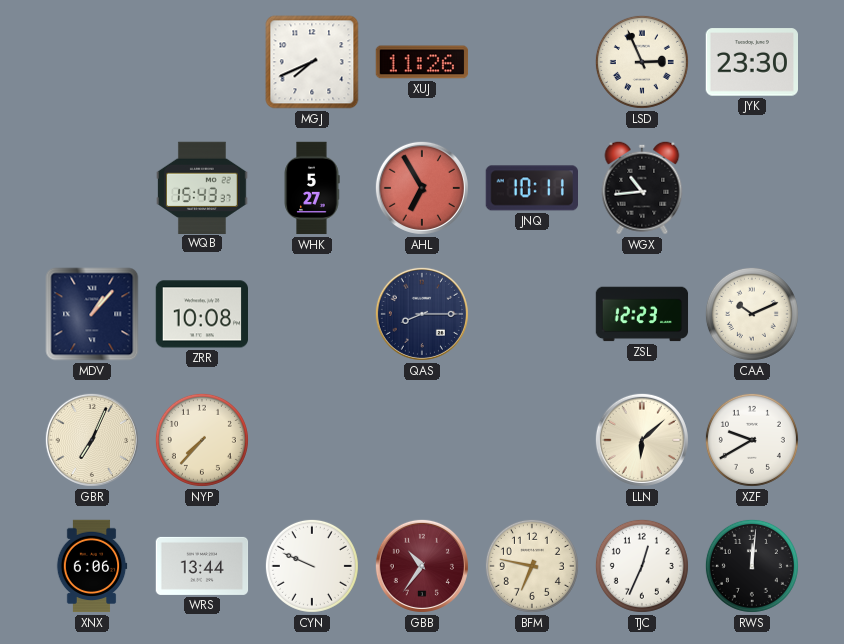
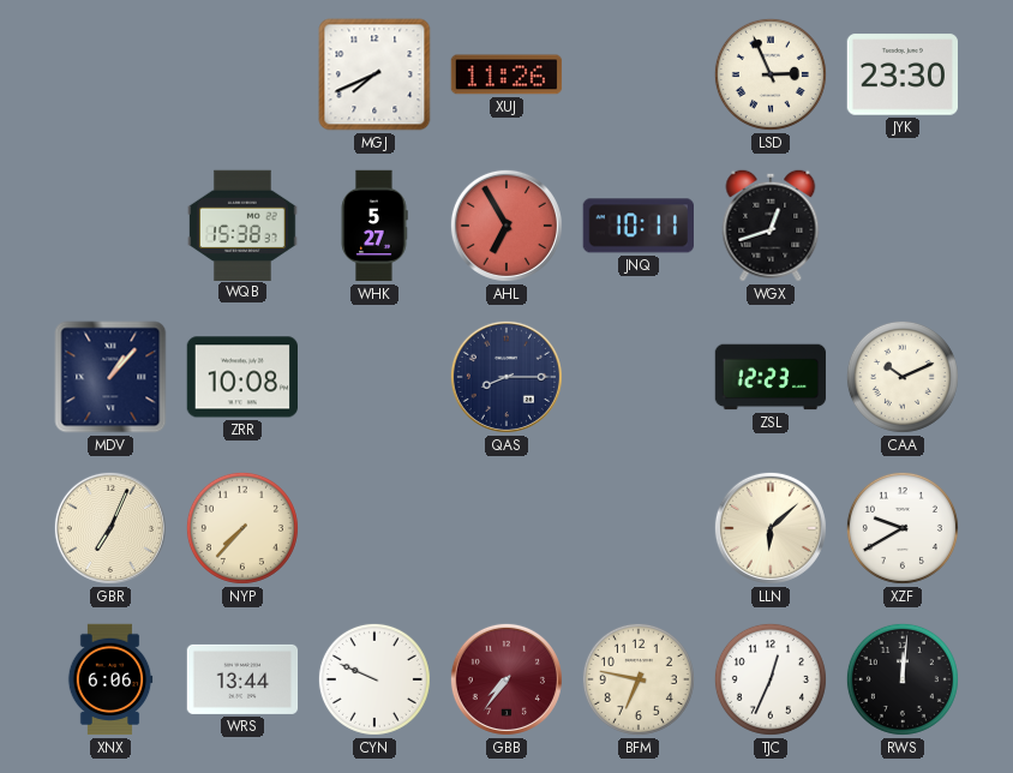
WQB: 15:43 -> 15:38
WGX: 10:44 -> 12:42
GBB: 10:36 -> 7:36
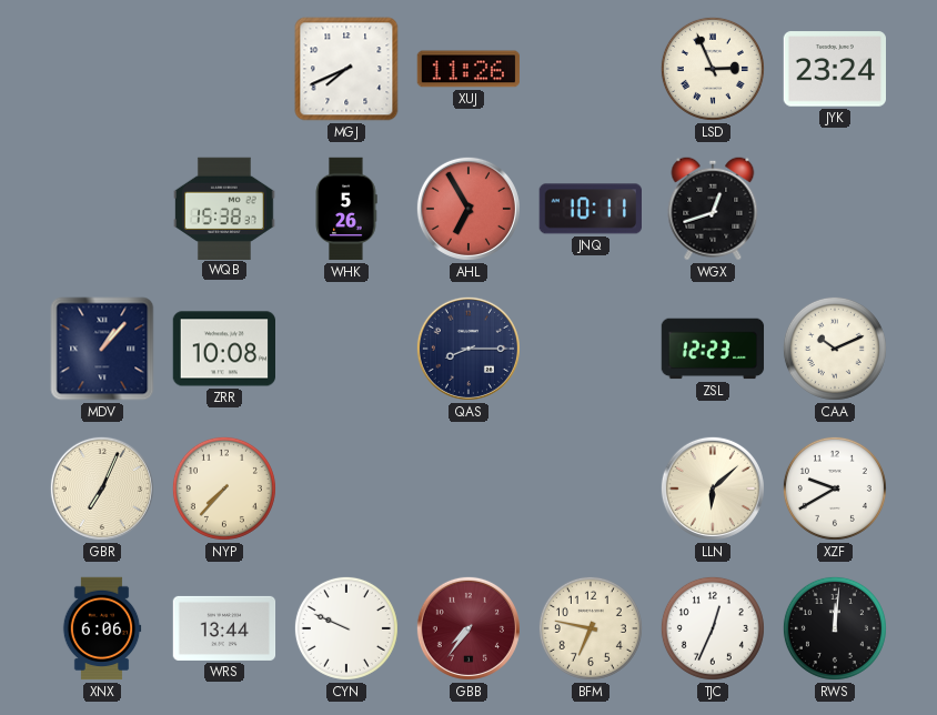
JYK: 23:30 -> 23:24
WHK: 5:27 -> 5:26
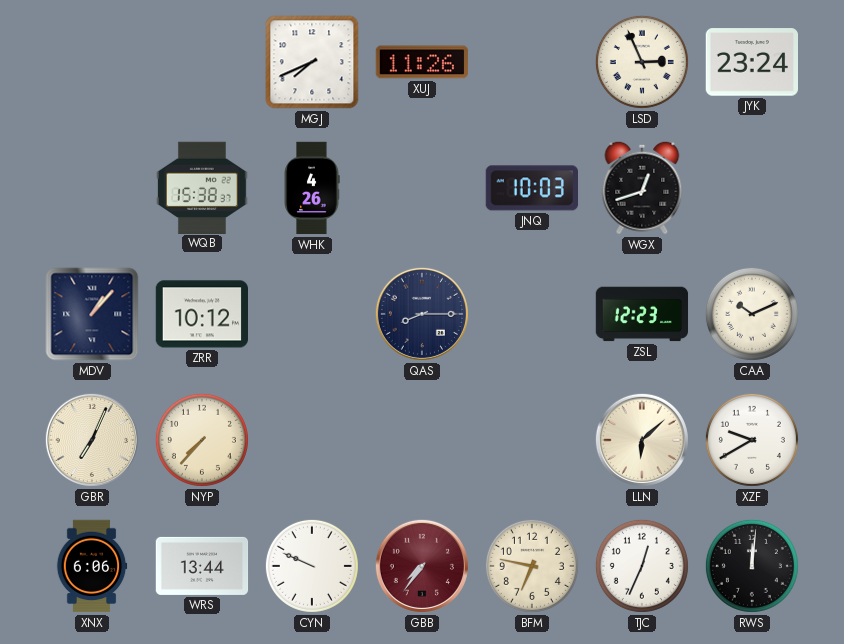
WHK: 5:26 -> 4:26
AHL: 6:55 -> none
JNQ: 10:11 -> 10:03
ZRR: 10:08 -> 10:12
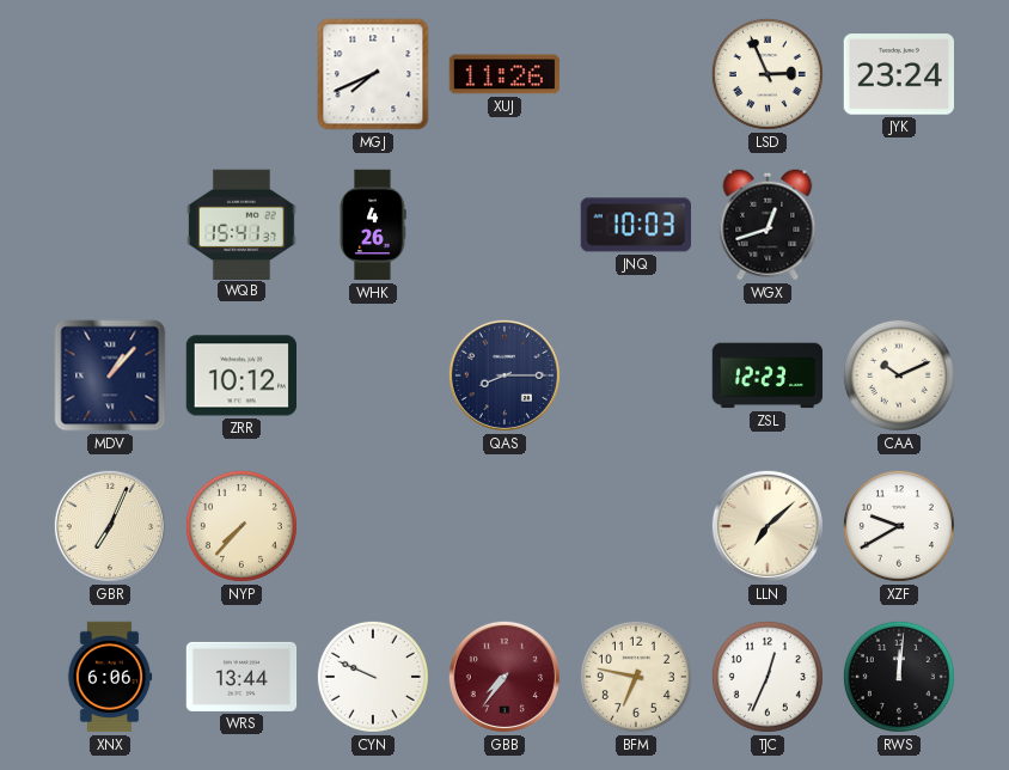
WQB: 15:38 -> 15:41
LLN: 6:08 -> 7:08
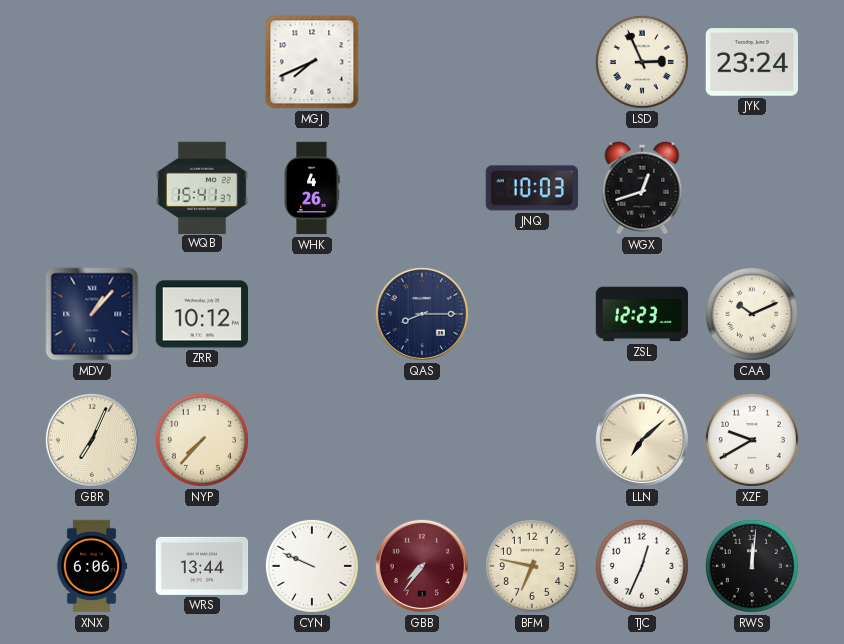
XUJ: 11:26 -> none
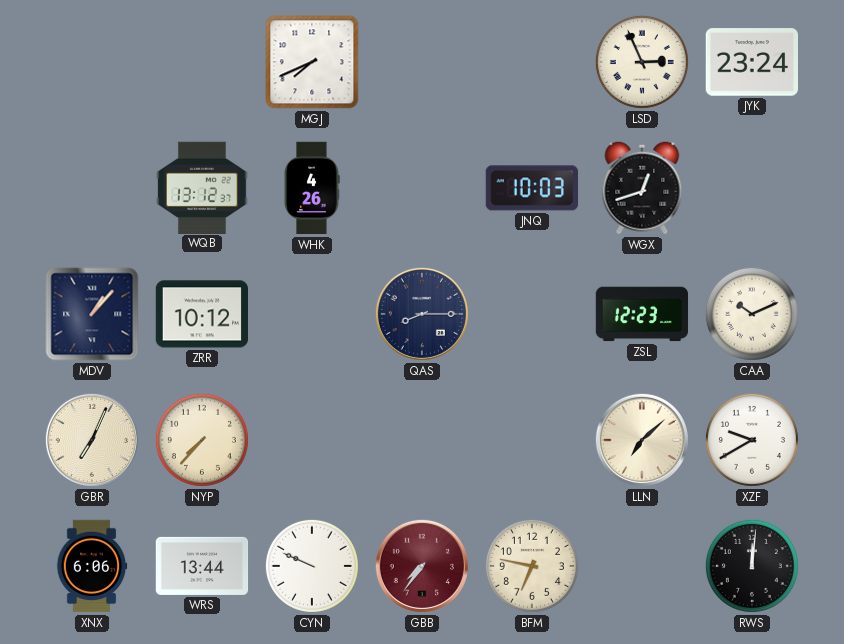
WQB: 15:41 -> 13:12
TJC: 12:34 -> none
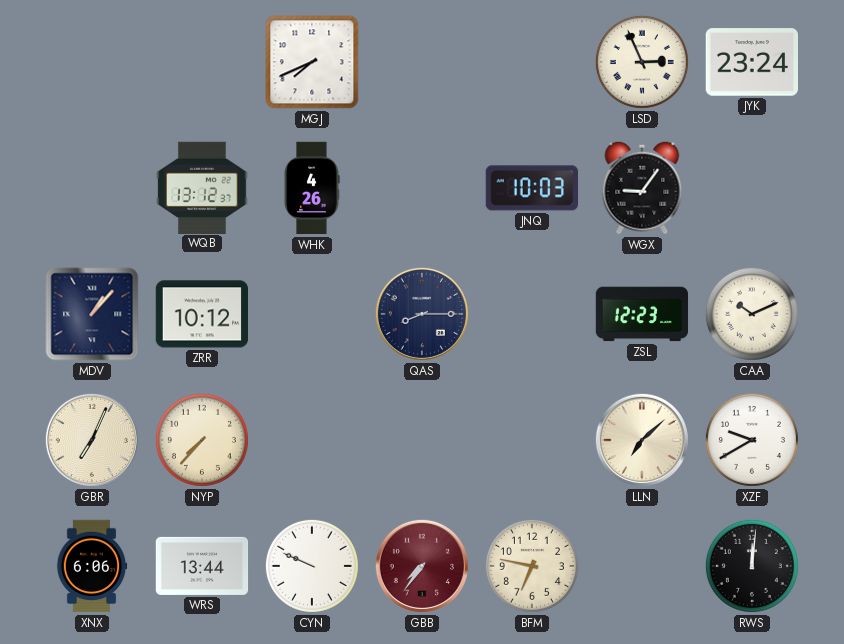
WGX: 12:42 -> 9:06
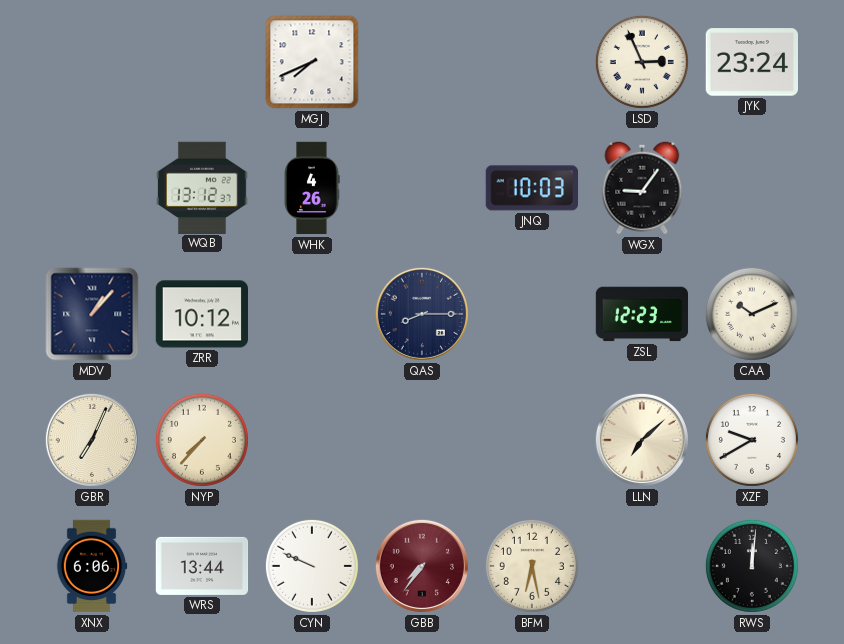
BFM: 6:47 -> 6:28
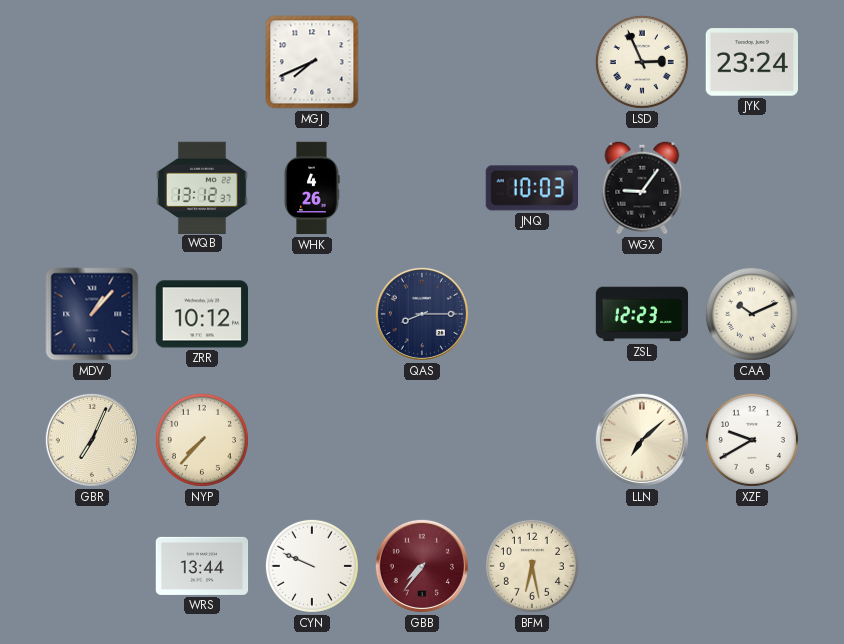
XNX: 6:06 -> none
RWS: 12:01 -> none
